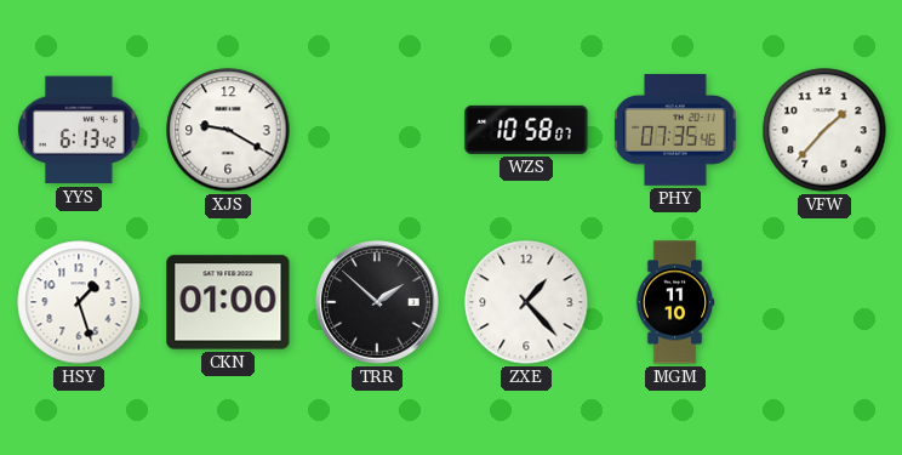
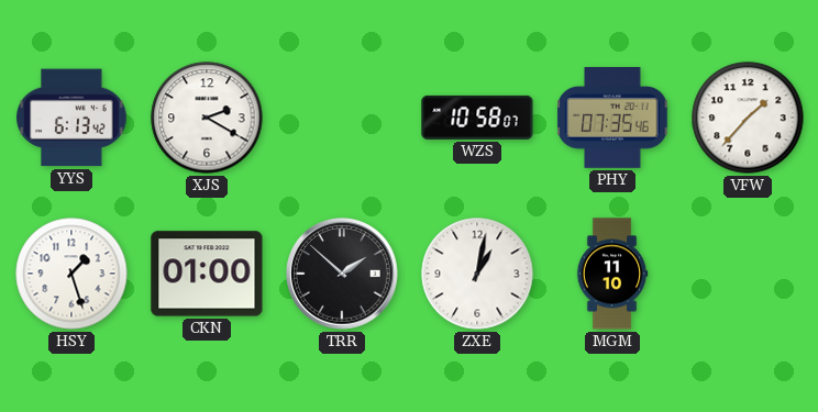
XJS: 9:20 -> 2:20
ZXE: 1:23 -> 1:02
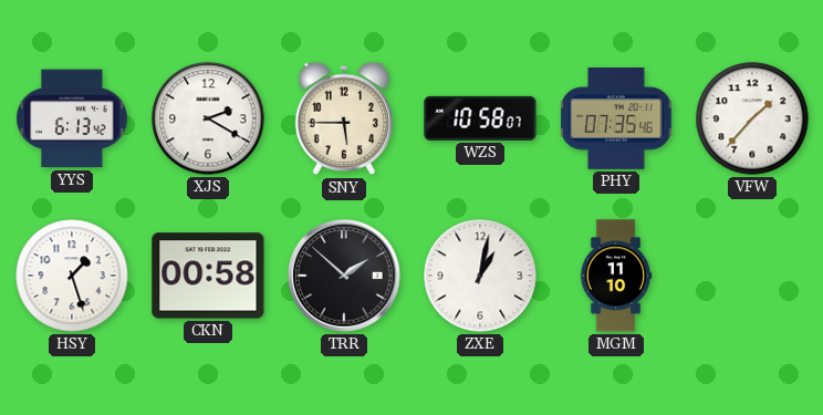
SNY: none -> 5:45
CKN: 01:00 -> 00:58
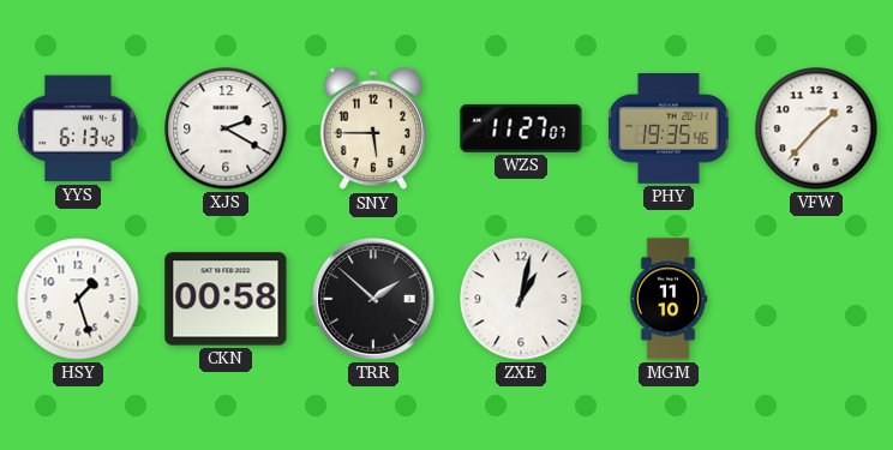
WZS: 10:58 -> 11:27
PHY: 07:35 -> 19:35
